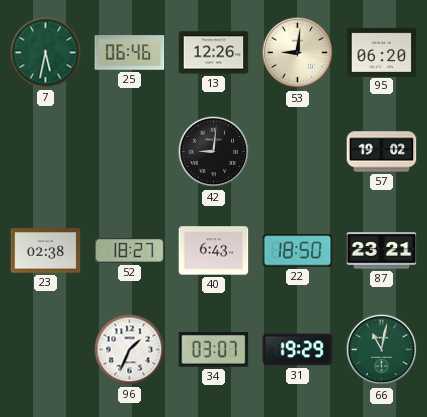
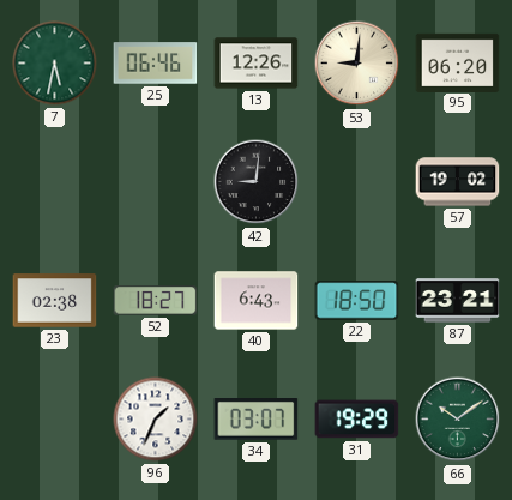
66: 11:02 -> 10:09
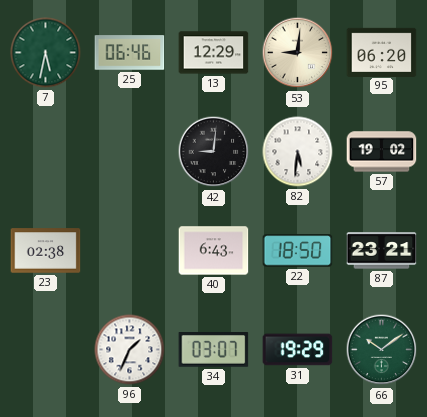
13: 12:26 -> 12:29
82: none -> 5:31
52: 18:27 -> none
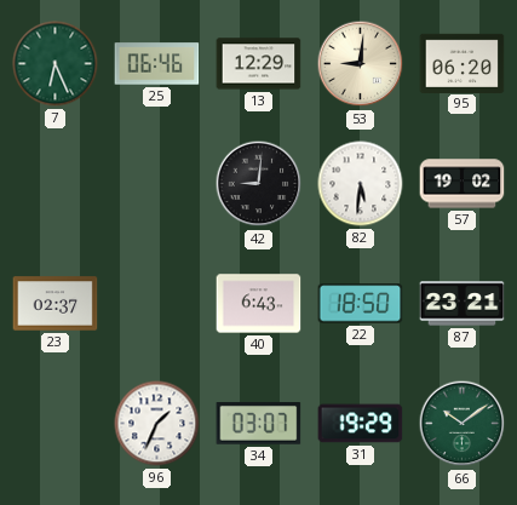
7: 5:32 -> 6:26
23: 02:38 -> 02:37
